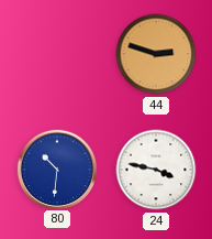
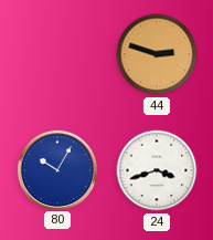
80: 10:31 -> 10:05
24: 3:47 -> 3:42
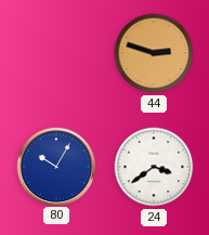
24: 3:42 -> 3:39
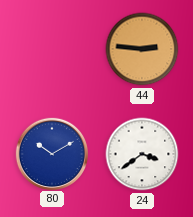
44: 2:48 -> 2:46
80: 10:05 -> 10:10
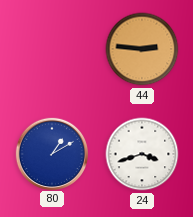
80: 10:10 -> 1:10
24: 3:39 -> 3:42
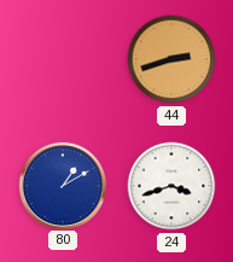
44: 2:46 -> 2:42
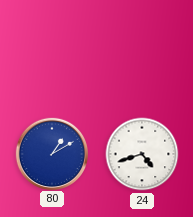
44: 2:42 -> none
24: 3:42 -> 4:42
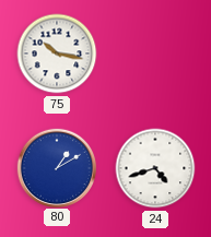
75: none -> 10:17
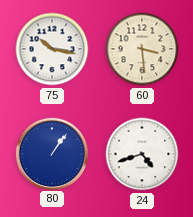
60: none -> 3:29
80: 1:10 -> 1:06
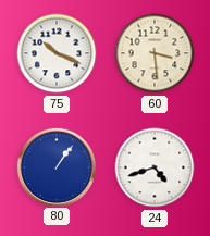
75: 10:17 -> 10:19
